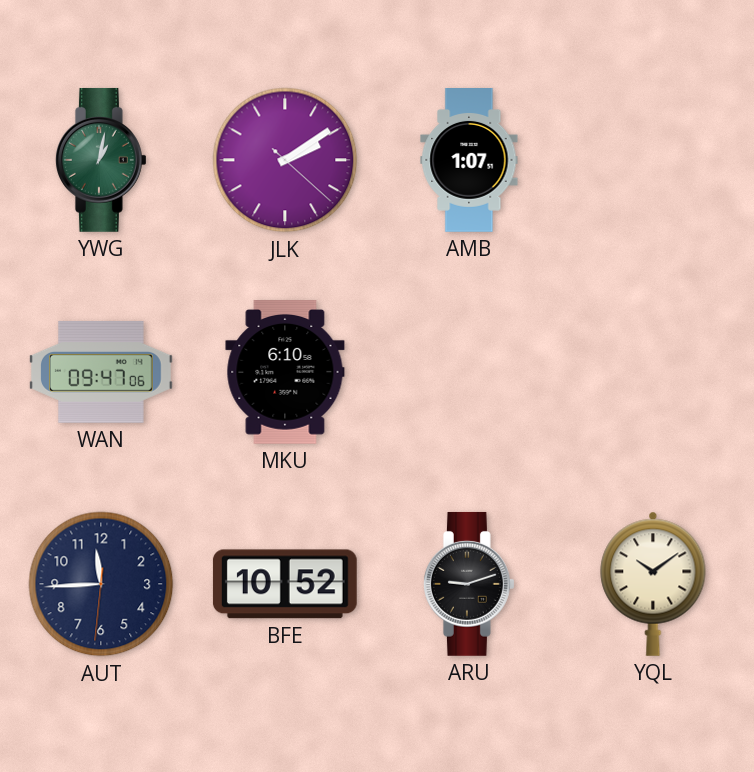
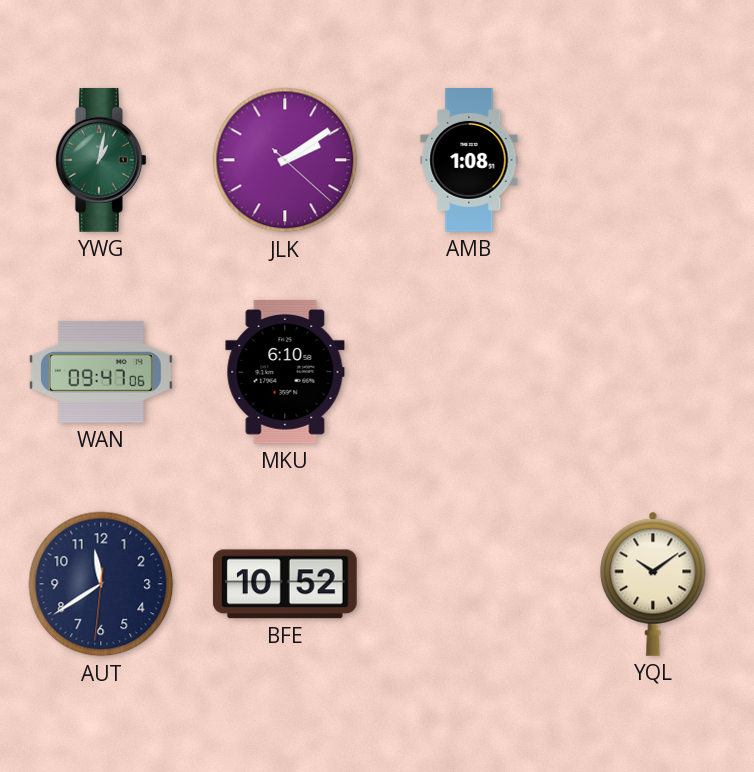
AMB: 1:07 -> 1:08
AUT: 11:44 -> 11:39
ARU: 9:12 -> none
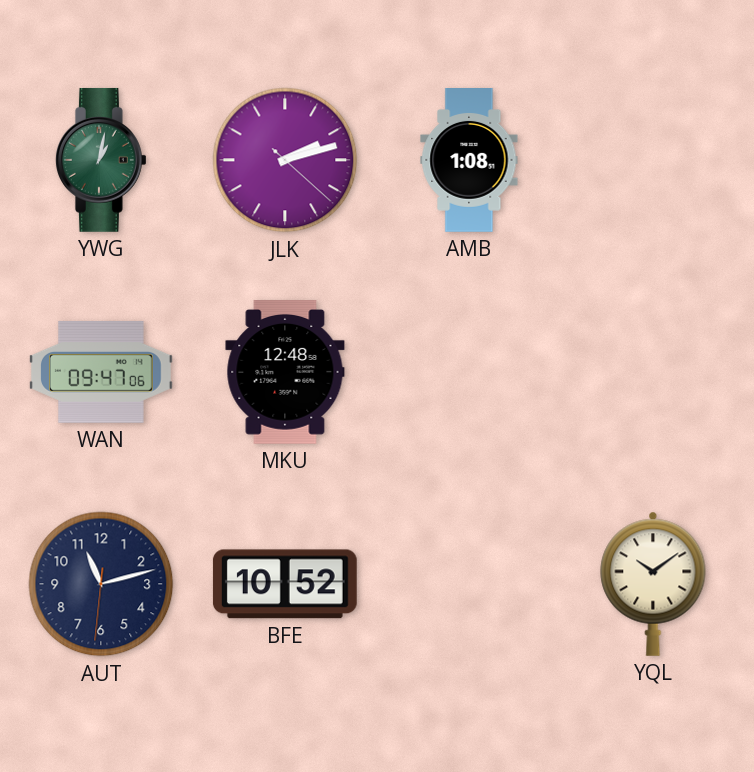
JLK: 2:09 -> 2:12
MKU: 6:10 -> 12:48
AUT: 11:39 -> 11:12
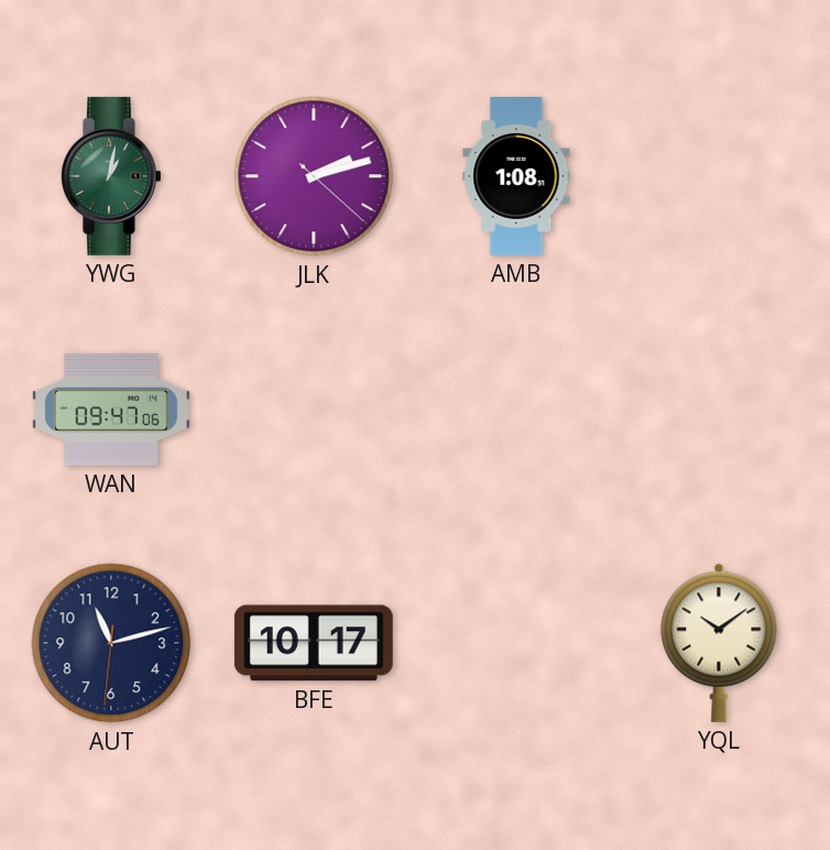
MKU: 12:48 -> none
BFE: 10:52 -> 10:17
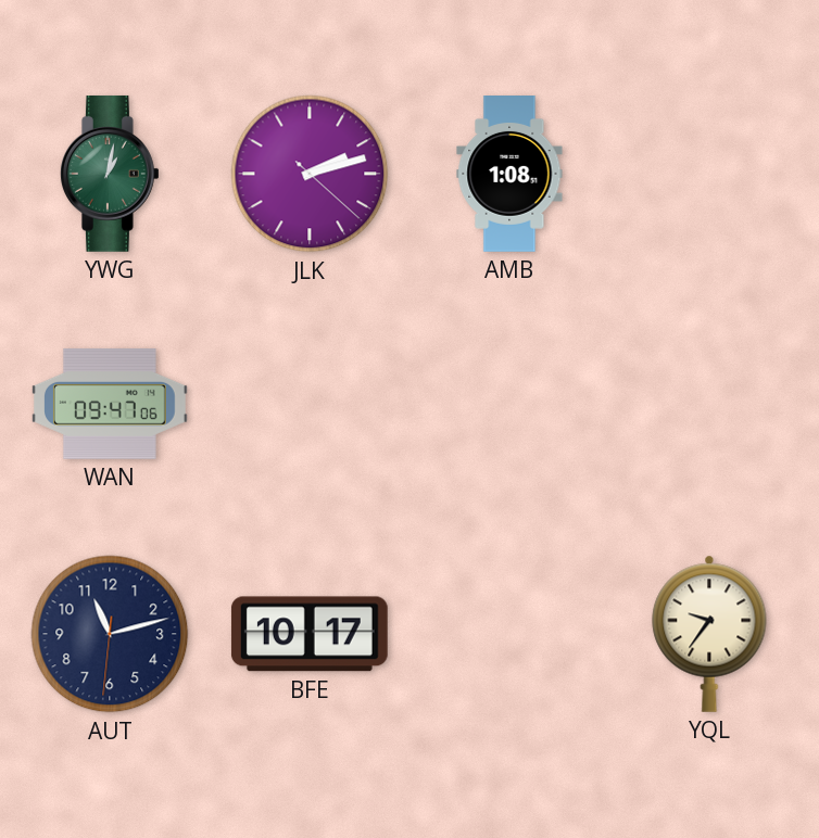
YQL: 10:09 -> 9:36
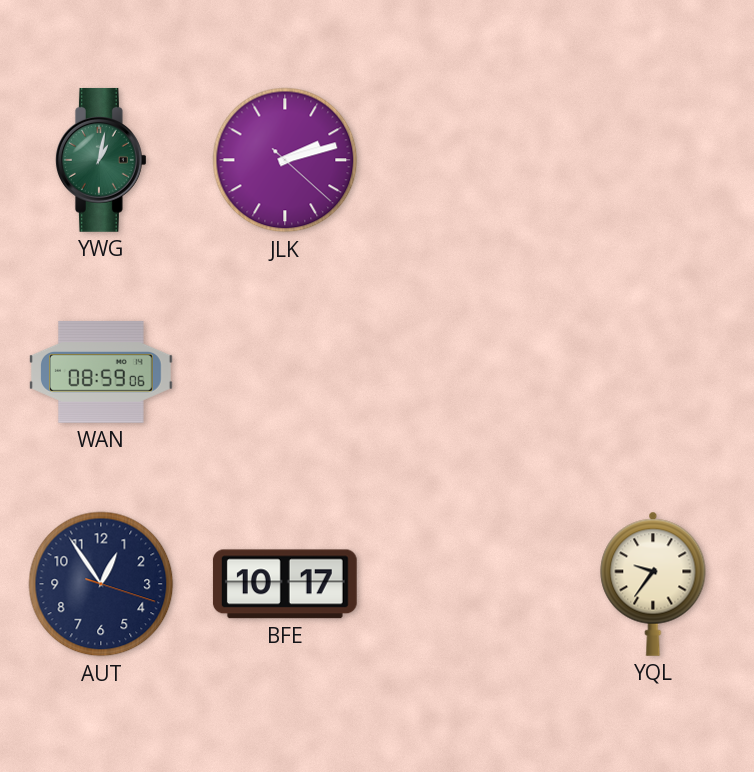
AMB: 1:08 -> none
WAN: 09:47 -> 08:59
AUT: 11:12 -> 12:54
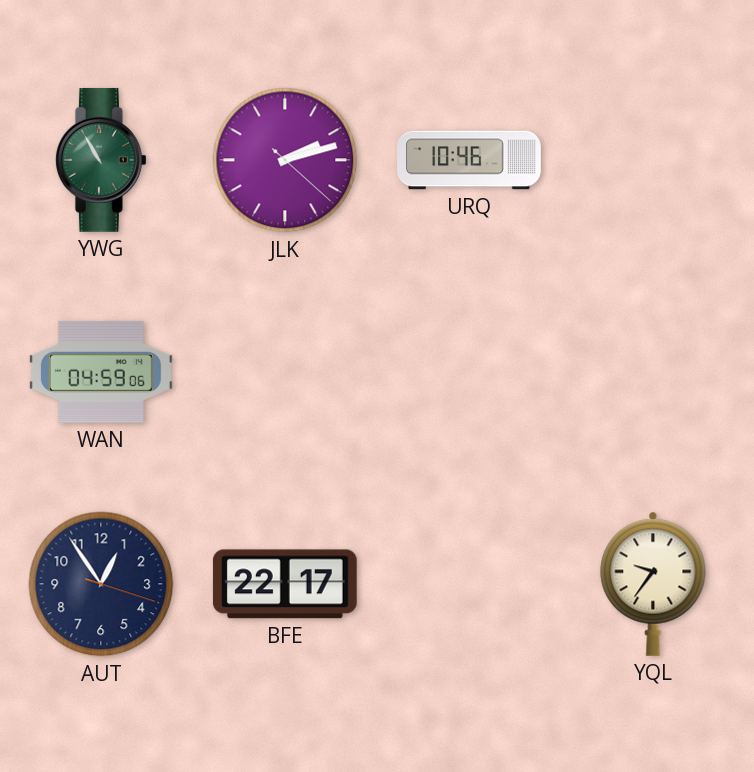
YWG: 1:02 -> 10:55
URQ: none -> 10:46
WAN: 08:59 -> 04:59
BFE: 10:17 -> 22:17
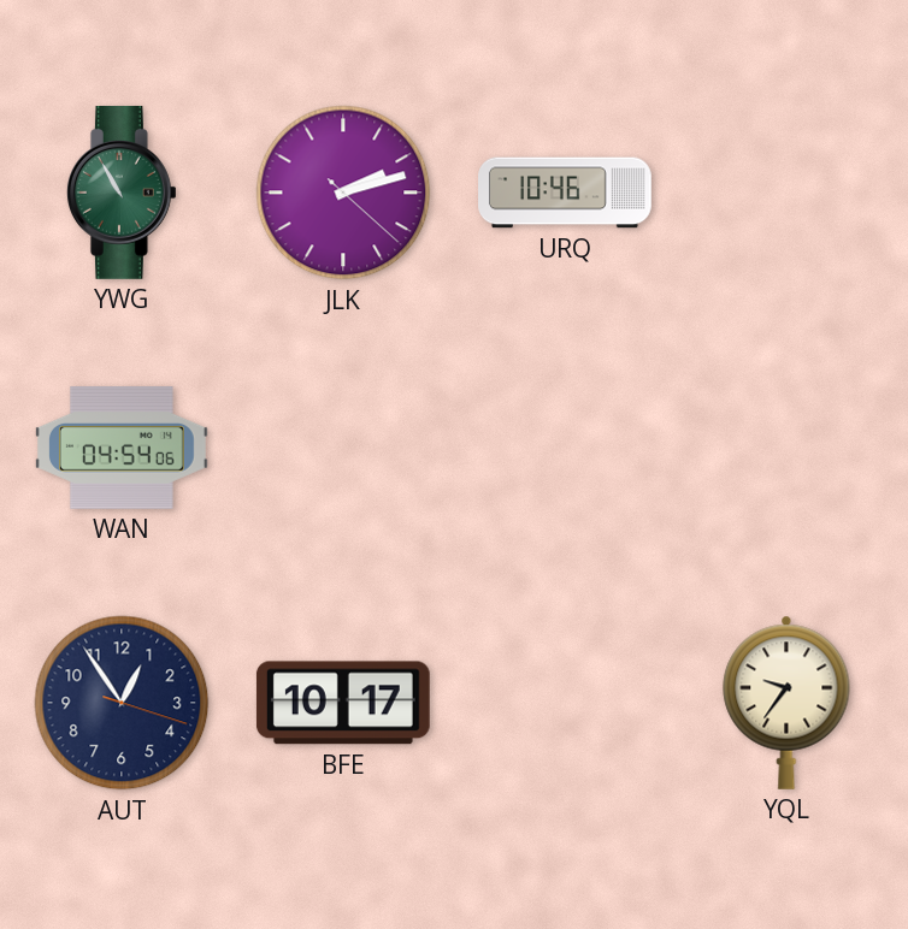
WAN: 04:59 -> 04:54
BFE: 22:17 -> 10:17
